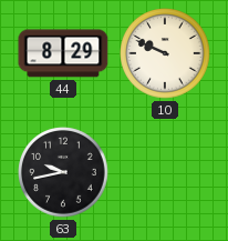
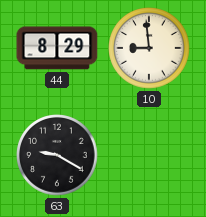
10: 9:49 -> 8:59
63: 9:43 -> 9:20
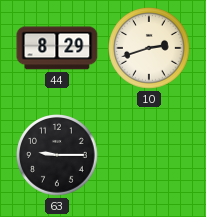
10: 8:59 -> 2:42
63: 9:20 -> 9:15
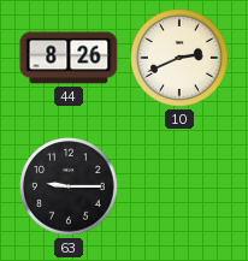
44: 8:29 -> 8:26
10: 2:42 -> 2:41
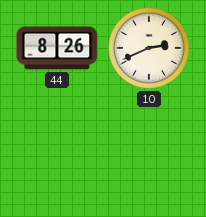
63: 9:15 -> none
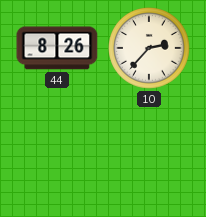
10: 2:41 -> 2:37
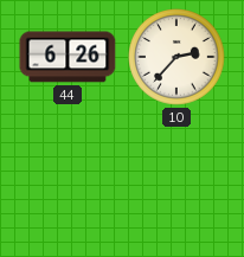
44: 8:26 -> 6:26
